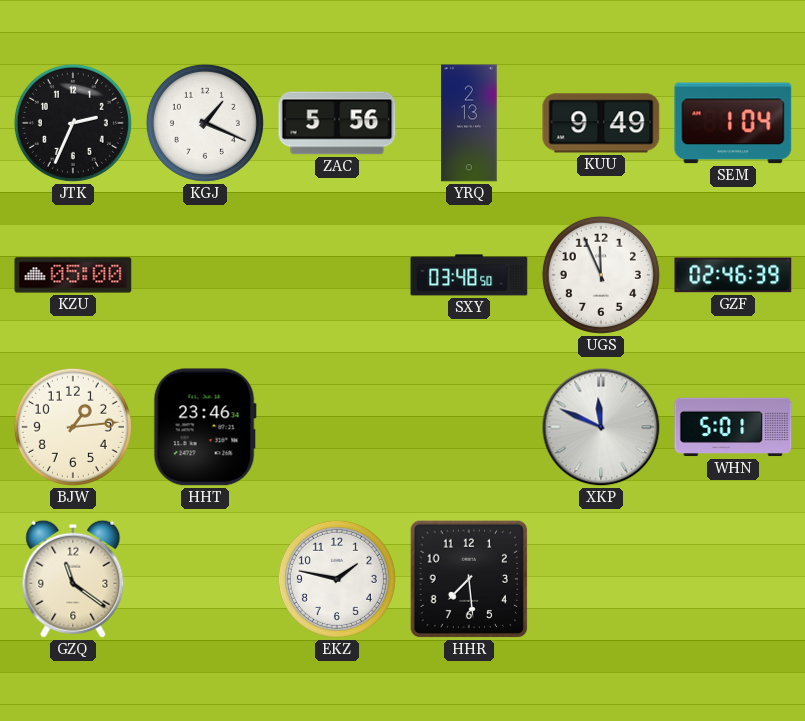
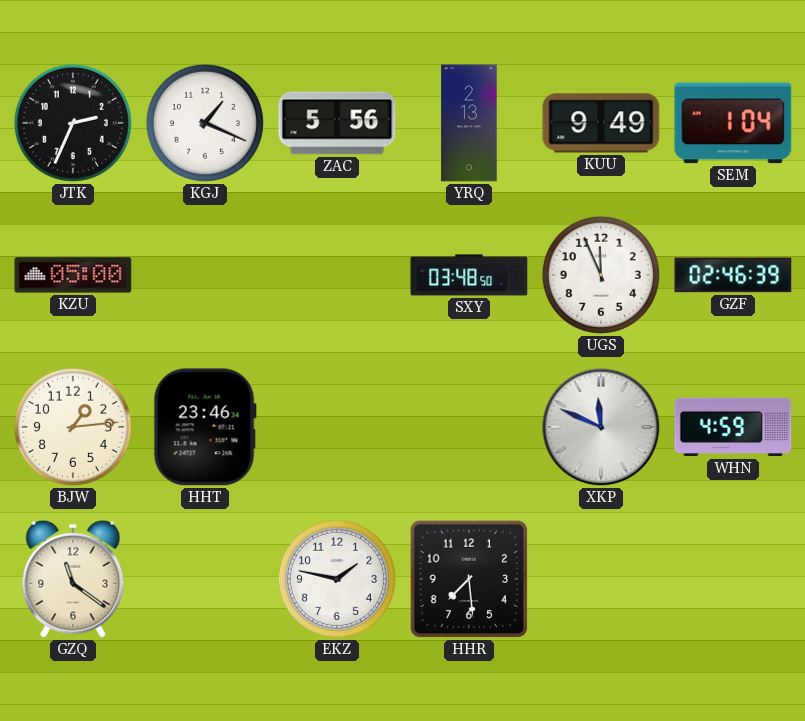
WHN: 5:01 -> 4:59
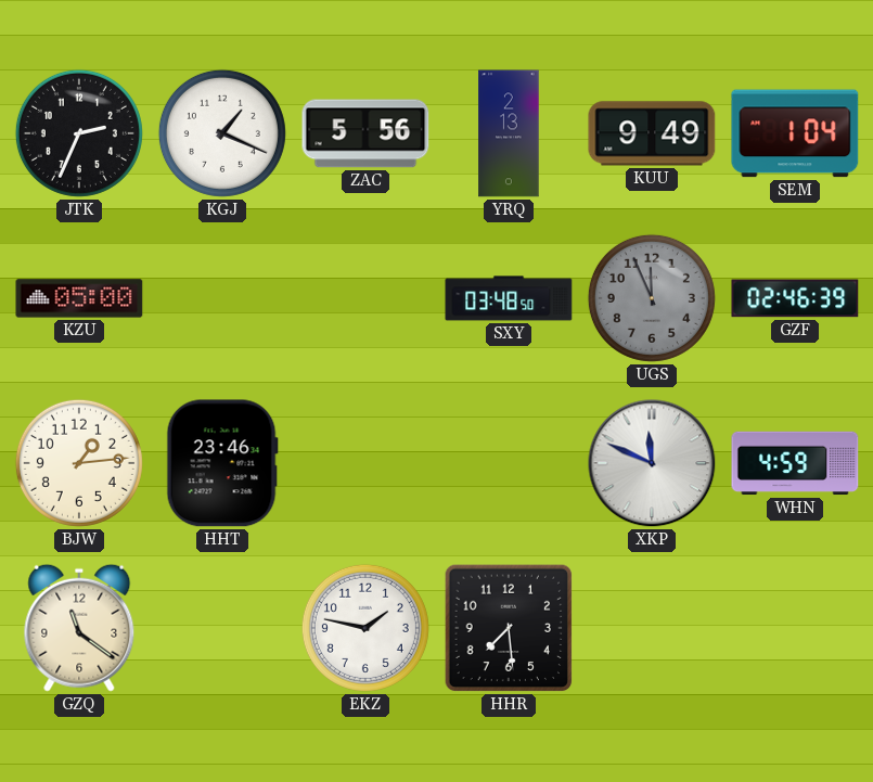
UGS dial: white -> grey
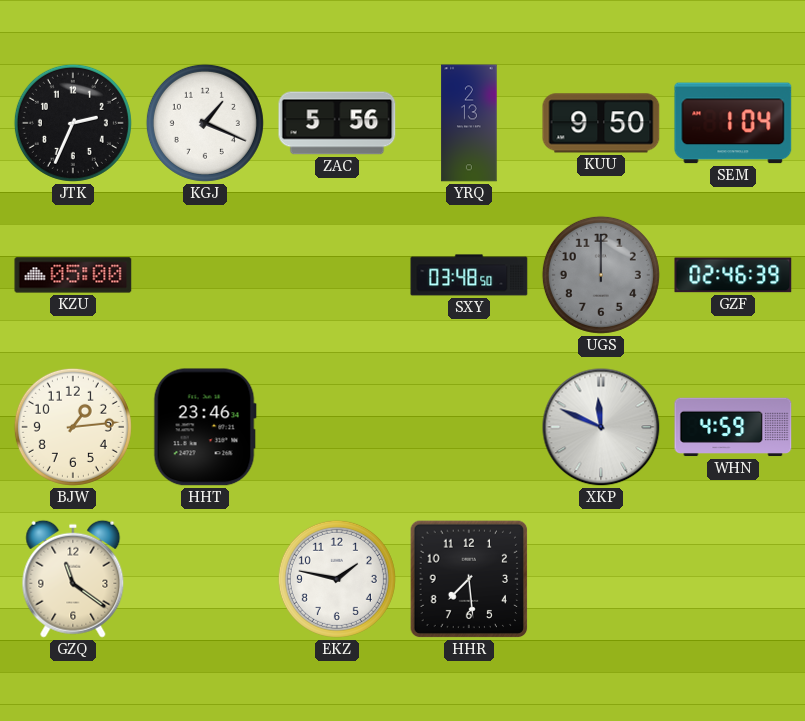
KUU: 9:49 -> 9:50
UGS: 11:56 -> 12:00
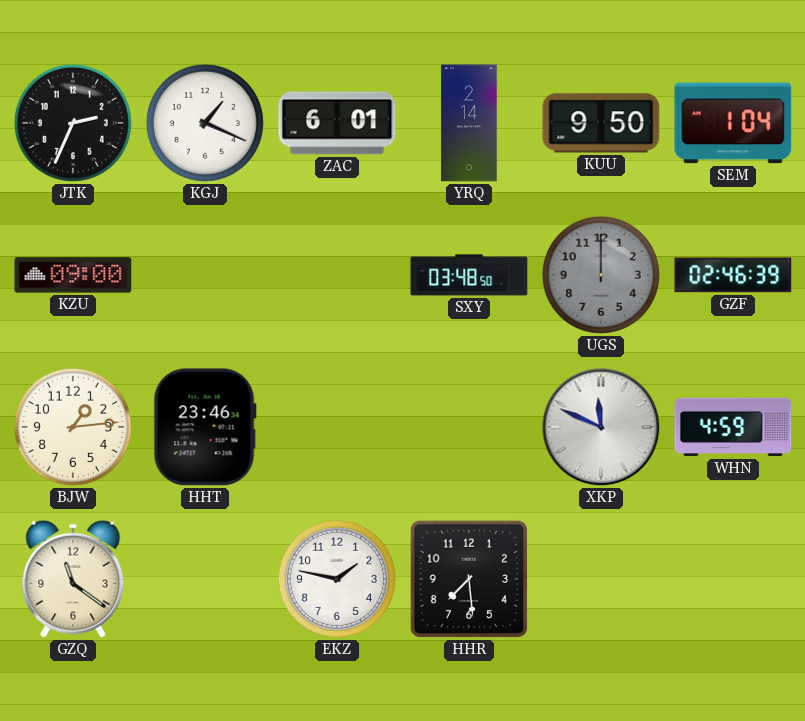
ZAC: 5:56 -> 6:01
YRQ: 2:13 -> 2:14
KZU: 05:00 -> 09:00
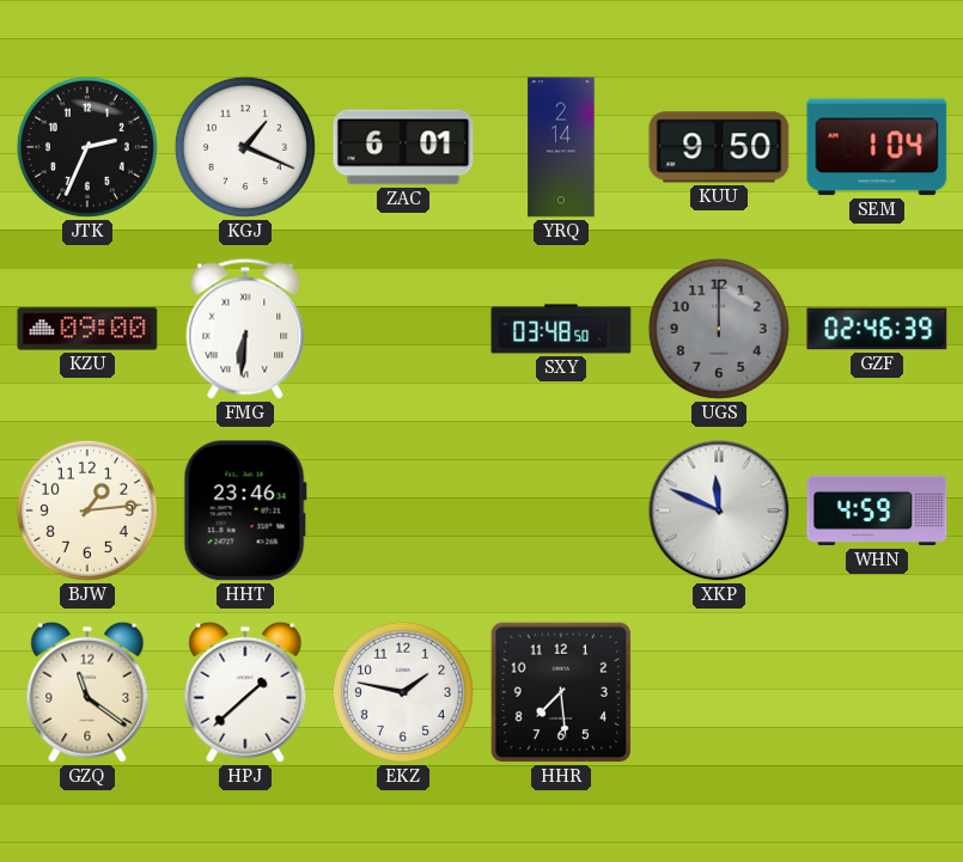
FMG: none -> 6:31
HPJ: none -> 1:38
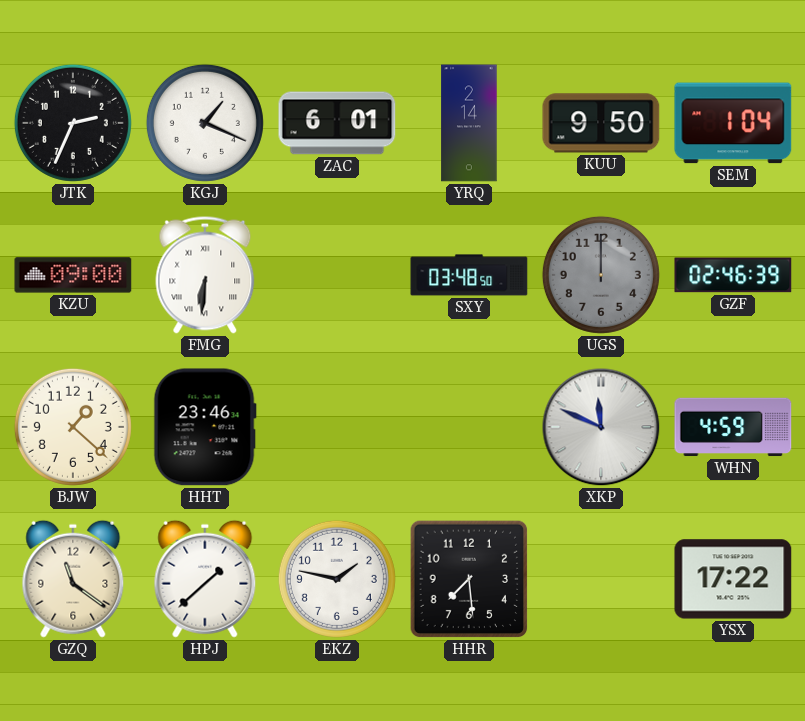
BJW: 1:14 -> 1:22
YSX: none -> 17:22
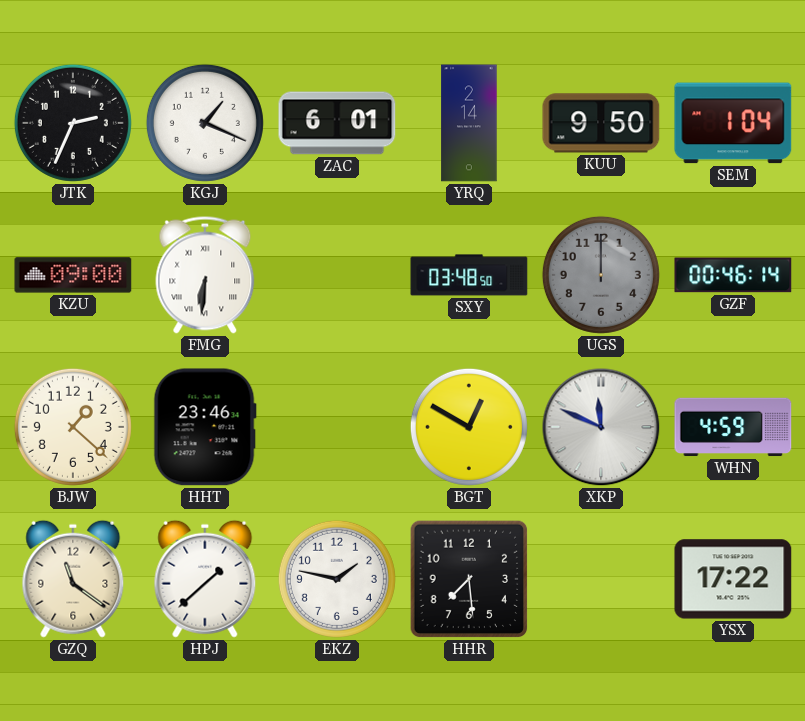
GZF: 02:46 -> 00:46
BGT: none -> 12:50
